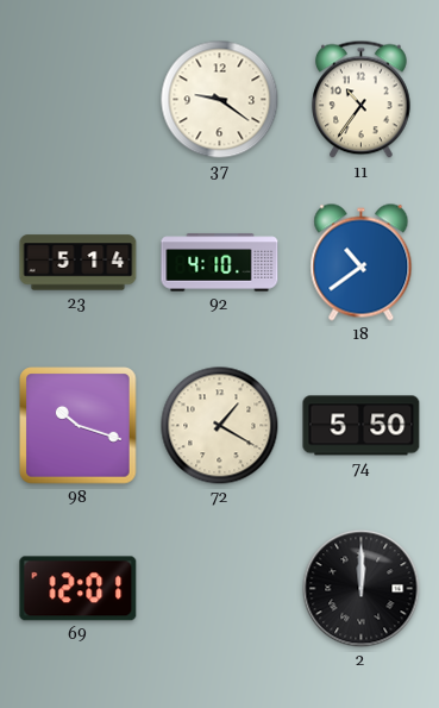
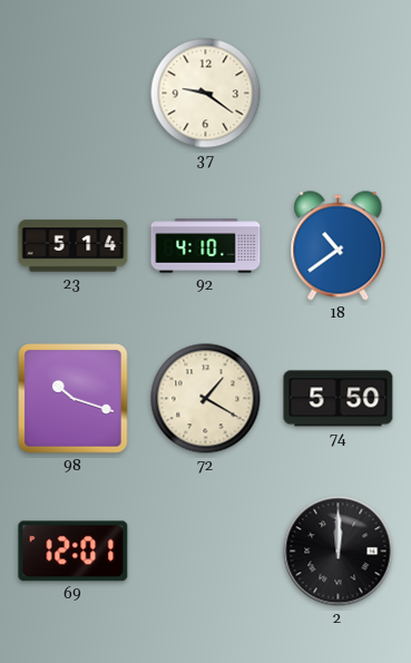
11: 10:36 -> none
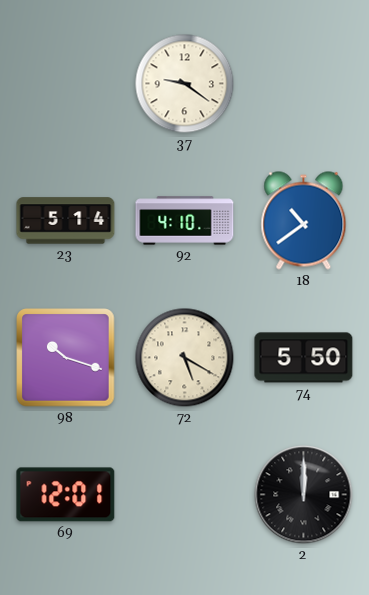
72: 1:20 -> 5:20
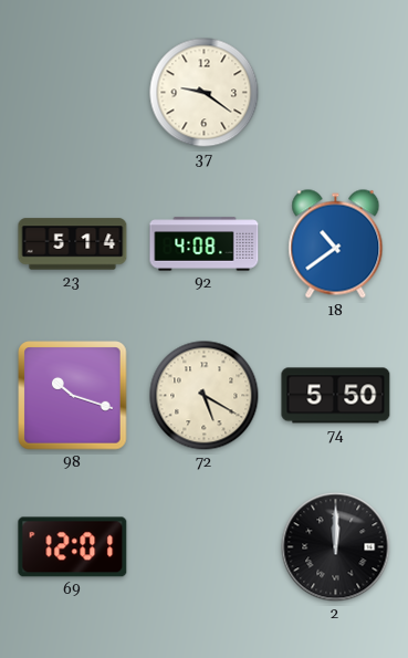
92: 4:10 -> 4:08
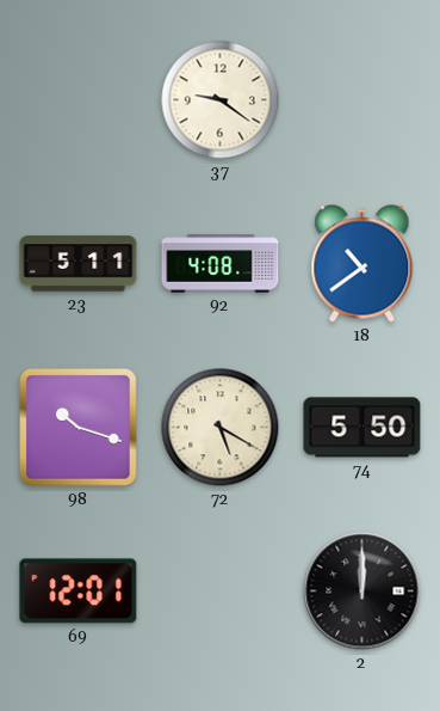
23: 5:14 -> 5:11
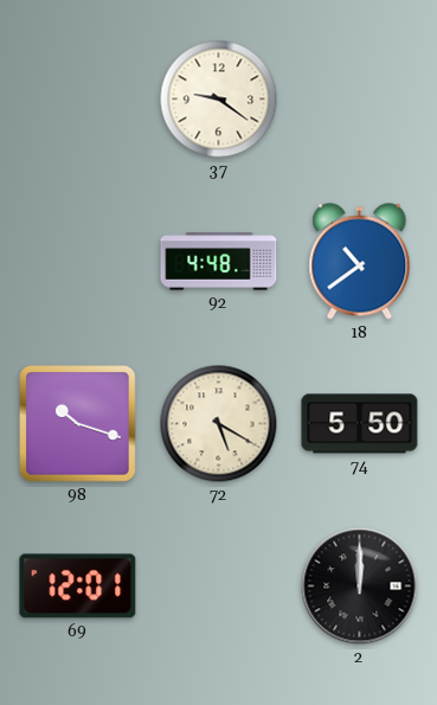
23: 5:11 -> none
92: 4:08 -> 4:48
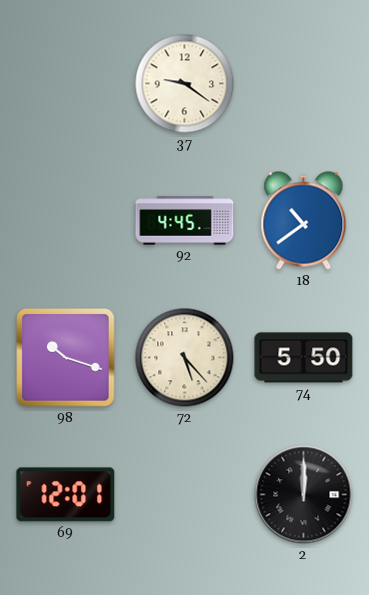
92: 4:48 -> 4:45
72: 5:20 -> 5:23
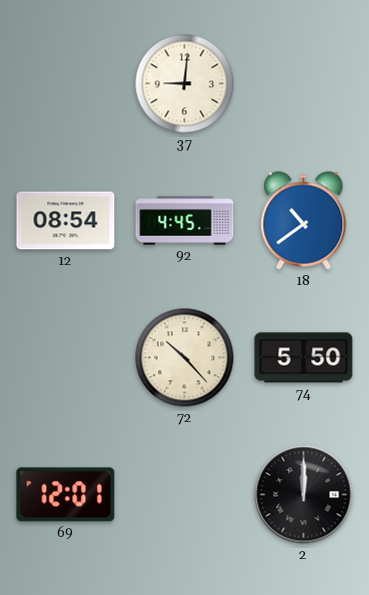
37: 9:21 -> 9:01
12: none -> 08:54
98: 10:18 -> none
72: 5:23 -> 10:23
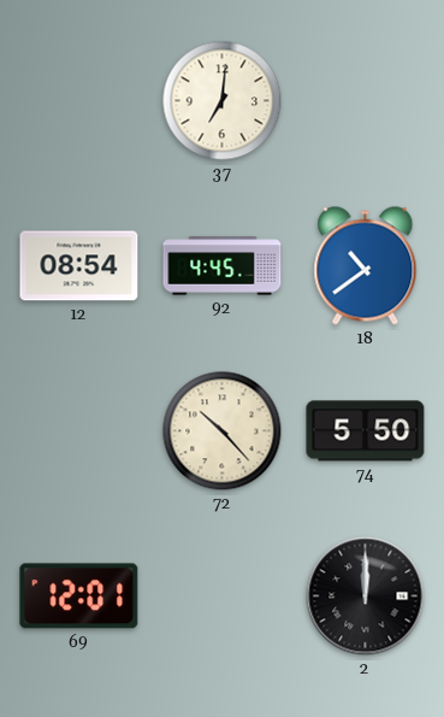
37: 9:01 -> 7:01
